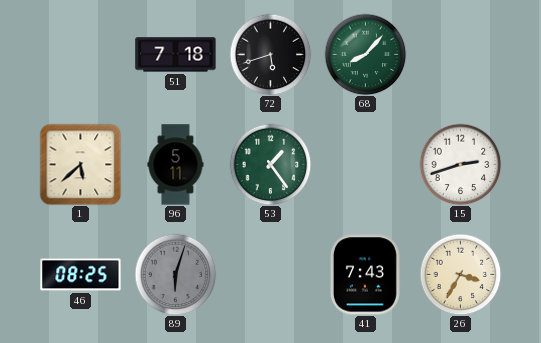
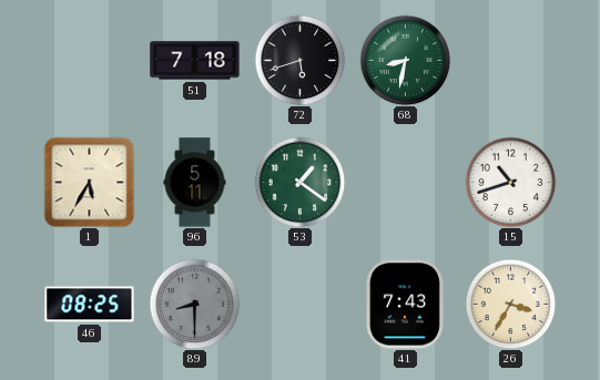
68: 8:07 -> 8:32
1: 5:38 -> 5:35
53: 1:24 -> 1:21
15: 2:42 -> 10:42
89: 6:03 -> 8:30
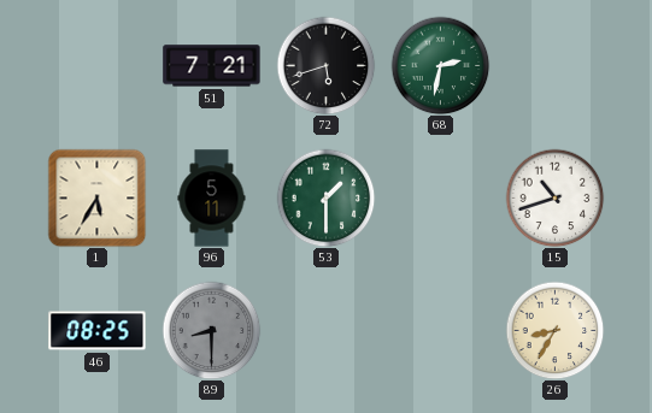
51: 7:18 -> 7:21
68: 8:32 -> 2:32
53: 1:21 -> 1:30
41: 7:43 -> none
26: 3:35 -> 8:35
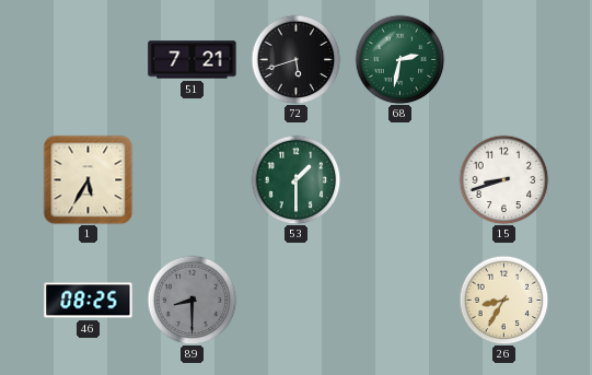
96: 5:11 -> none
15: 10:42 -> 8:42
